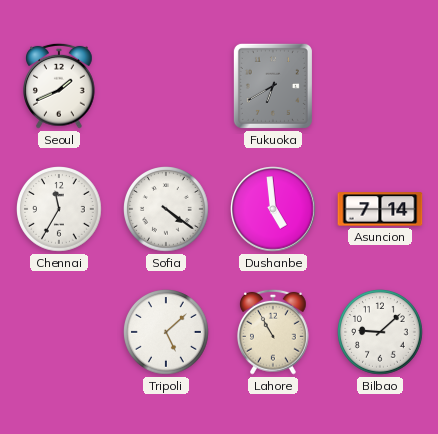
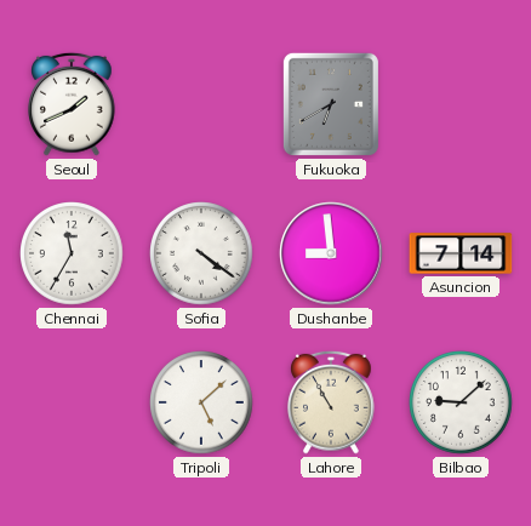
Dushanbe: 4:59 -> 8:59
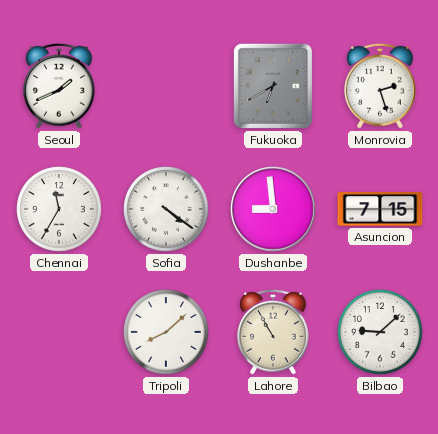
Monrovia: none -> 2:27
Asuncion: 7:14 -> 7:15
Tripoli: 5:08 -> 8:08
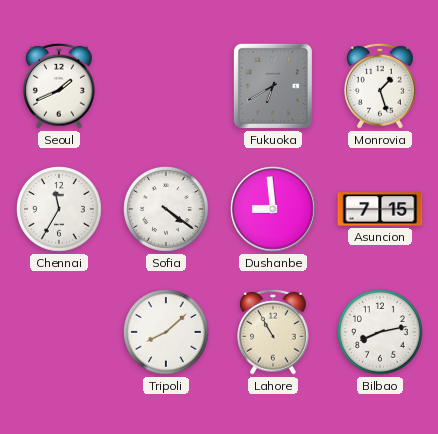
Monrovia: 2:27 -> 1:27
Bilbao: 9:08 -> 8:13
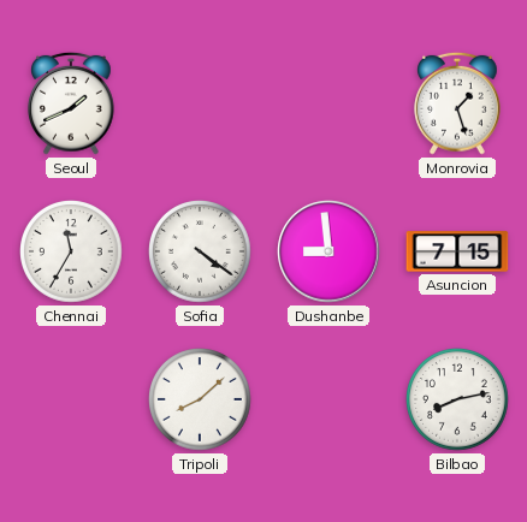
Fukuoka: 6:40 -> none
Lahore: 10:55 -> none
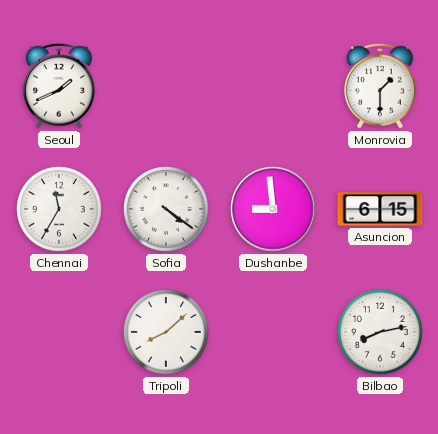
Monrovia: 1:27 -> 1:30
Asuncion: 7:15 -> 6:15
